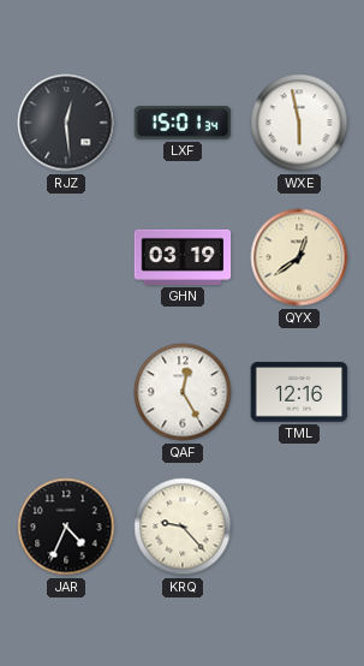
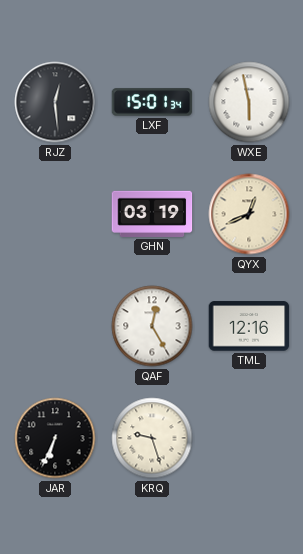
QYX: 12:39 -> 12:41
JAR: 4:34 -> 6:34
KRQ: 9:23 -> 9:27
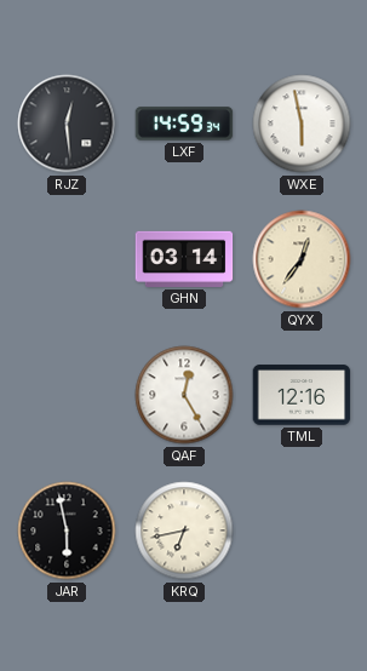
LXF: 15:01 -> 14:59
GHN: 03:19 -> 03:14
QYX: 12:41 -> 12:36
JAR: 6:34 -> 5:58
KRQ: 9:27 -> 6:43
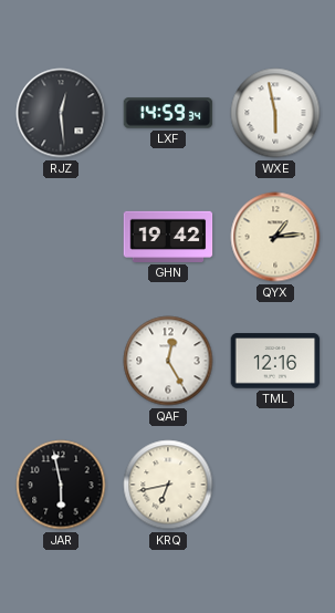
GHN: 03:14 -> 19:42
QYX: 12:36 -> 1:14
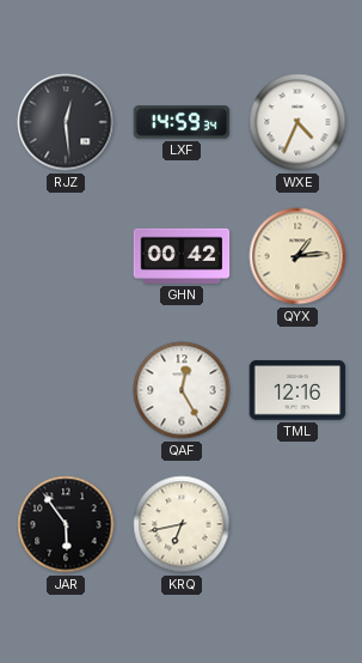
WXE: 5:58 -> 4:34
GHN: 19:42 -> 00:42
JAR: 5:58 -> 5:54
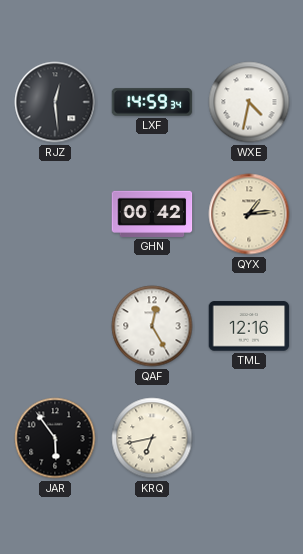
WXE: 4:34 -> 4:32
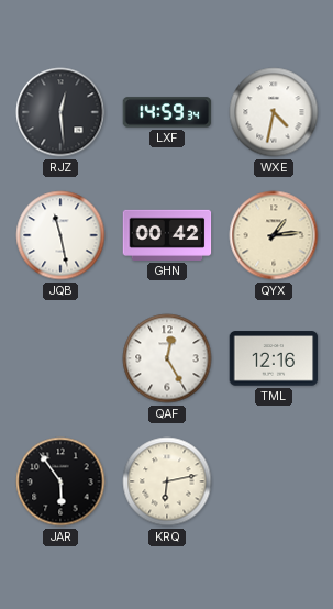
JQB: none -> 11:28
KRQ: 6:43 -> 6:13
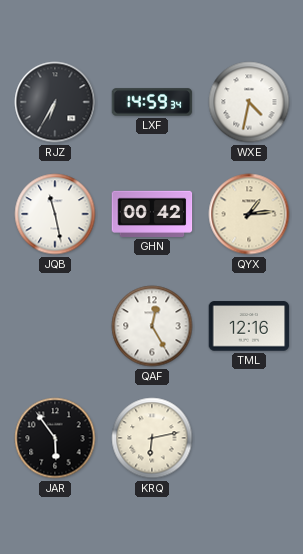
RJZ: 12:29 -> 6:35
